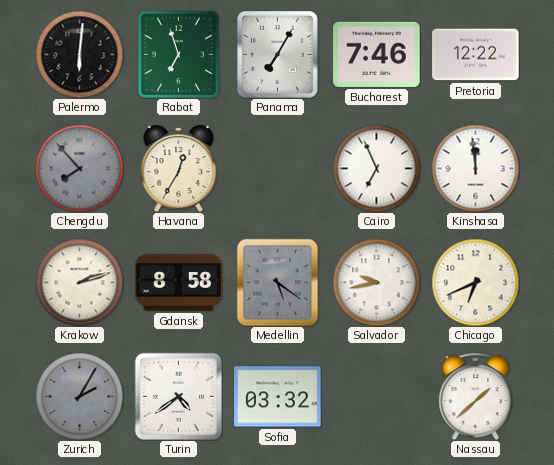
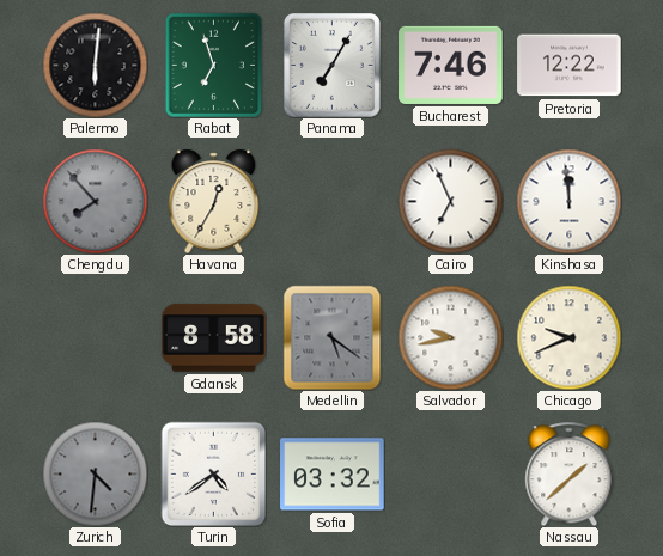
Krakow: 2:12 -> none
Chicago: 6:41 -> 9:41
Zurich: 2:05 -> 4:31
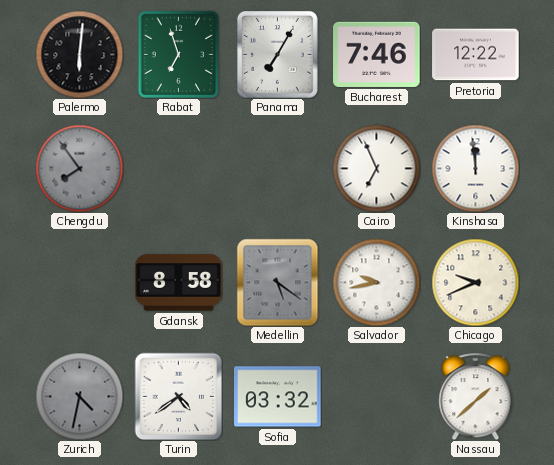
Chengdu: 7:53 -> 7:54
Havana: 12:35 -> none
Zurich: 4:31 -> 4:32
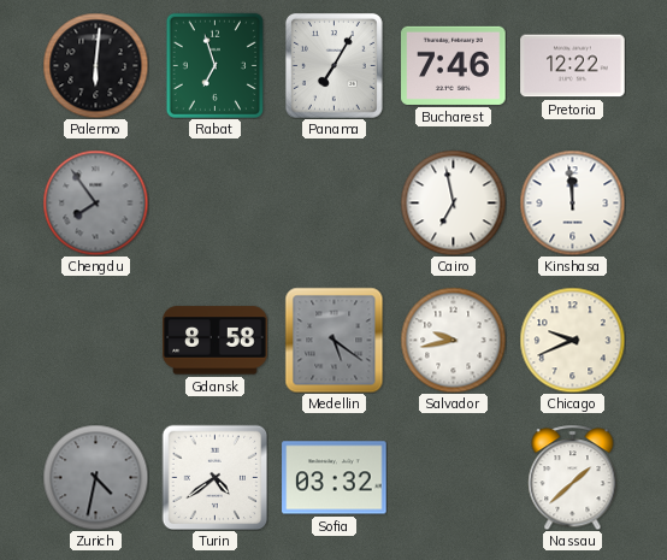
Cairo: 6:56 -> 6:58
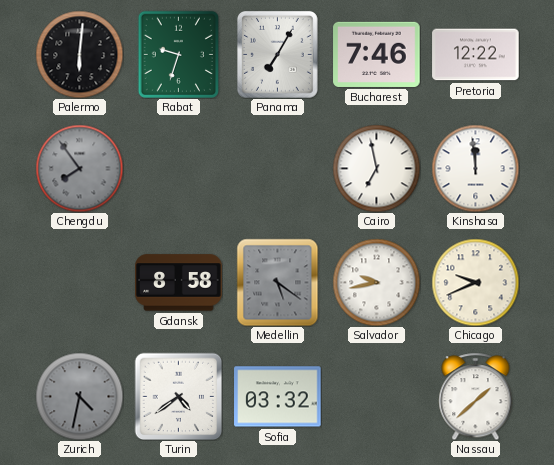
Rabat: 6:57 -> 9:33
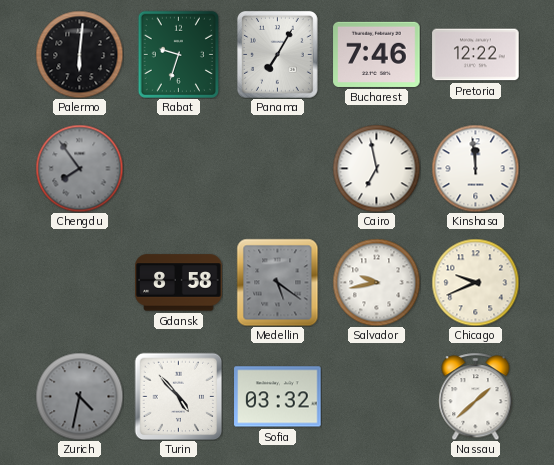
Turin: 4:39 -> 4:53
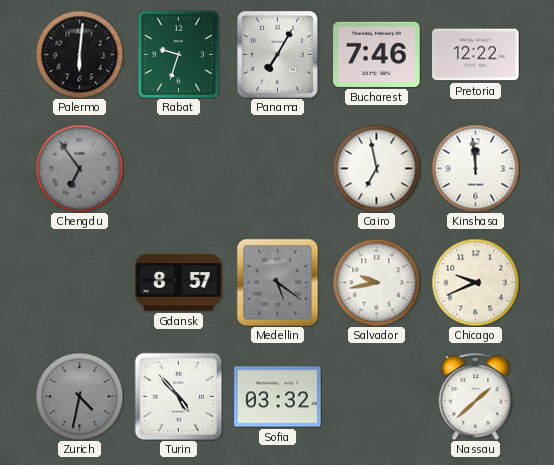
Chengdu: 7:54 -> 6:54
Gdansk: 8:58 -> 8:57
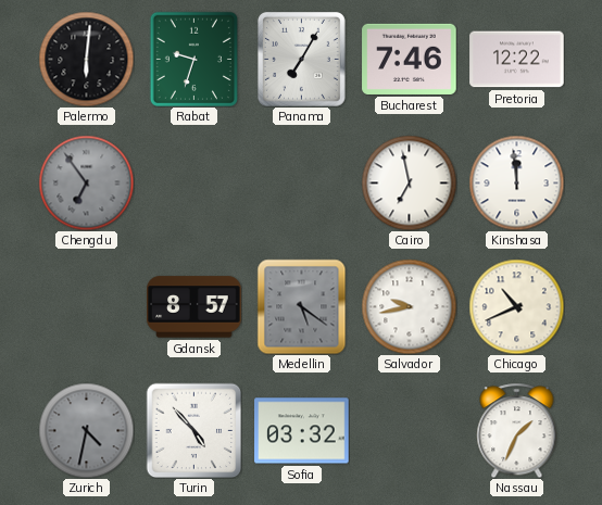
Chicago: 9:41 -> 10:41
Nassau: 1:38 -> 1:34
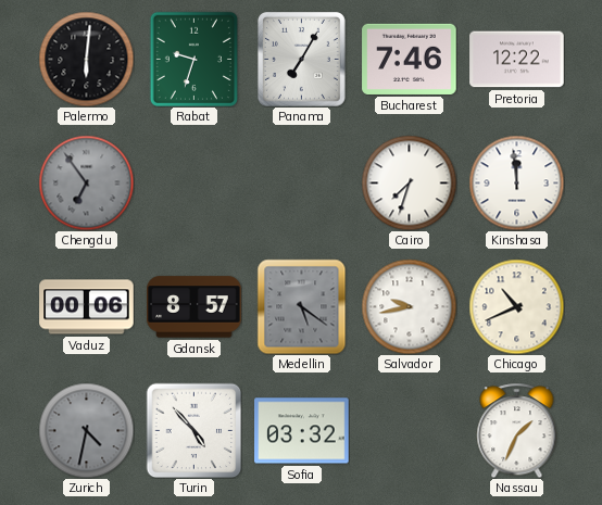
Cairo: 6:58 -> 7:33
Vaduz: none -> 00:06
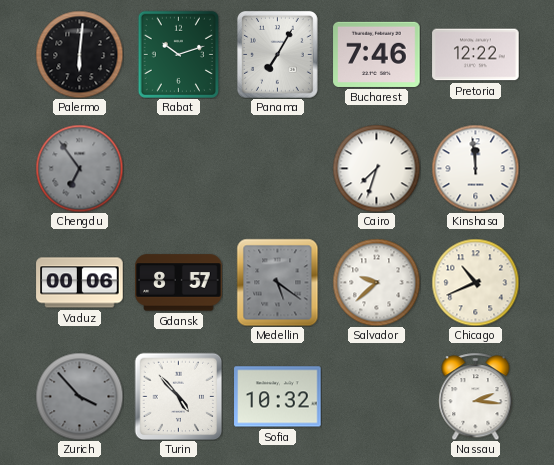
Rabat: 9:33 -> 10:12
Salvador: 9:43 -> 9:38
Zurich: 4:32 -> 3:53
Sofia: 03:32 -> 10:32
Nassau: 1:34 -> 2:16
